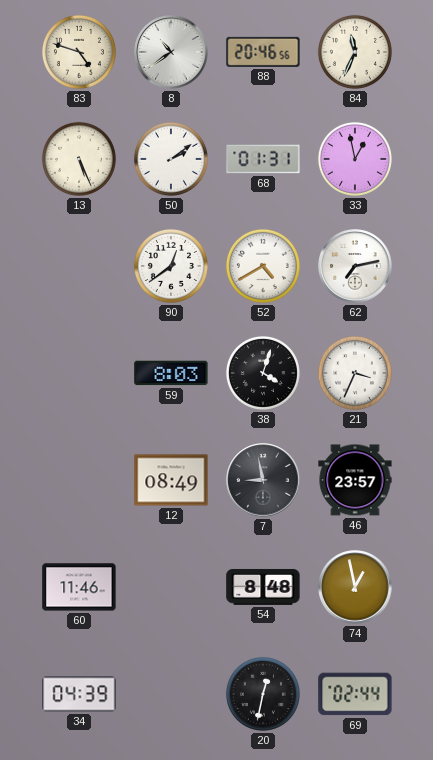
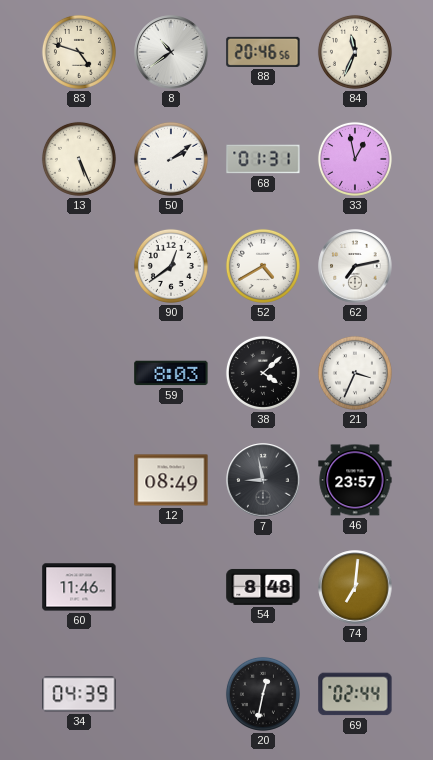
38: 4:03 -> 4:08
74: 12:58 -> 7:01
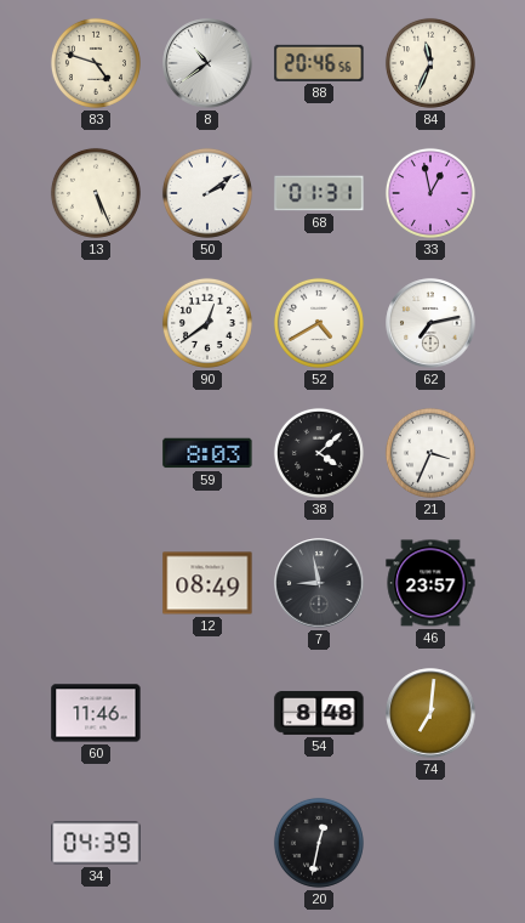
69: 02:44 -> none
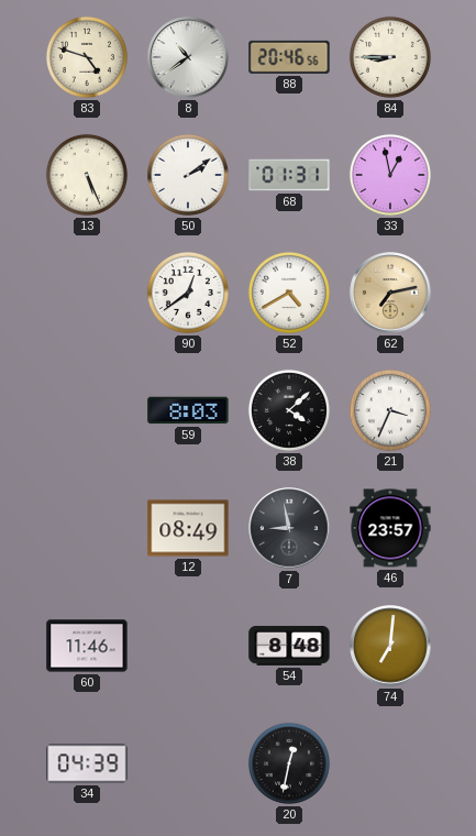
84: 11:34 -> 8:45
62 dial: white -> champagne
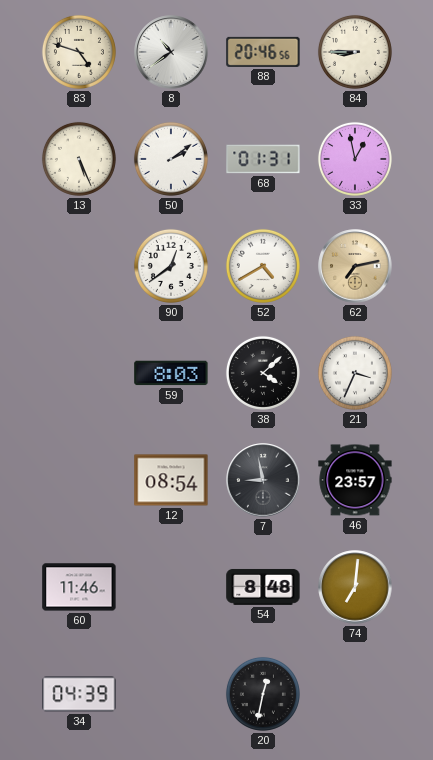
12: 08:49 -> 08:54
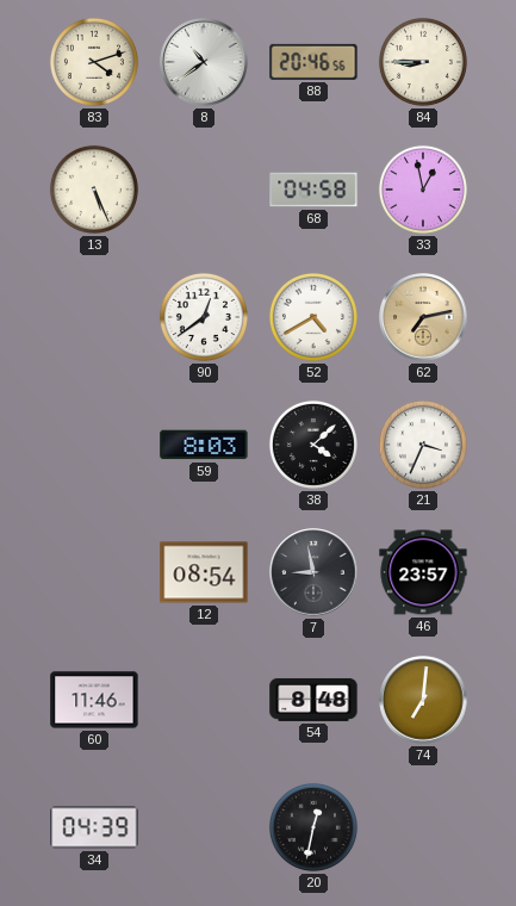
83: 4:48 -> 4:12
50: 2:09 -> none
68: 01:31 -> 04:58
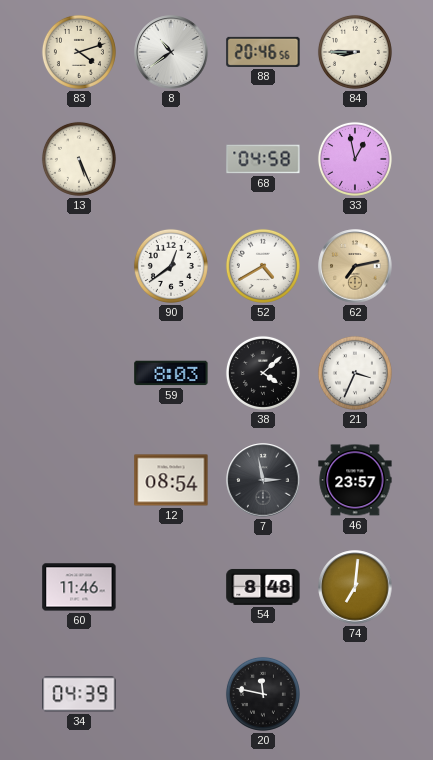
7: 8:58 -> 2:58
20: 12:32 -> 11:47
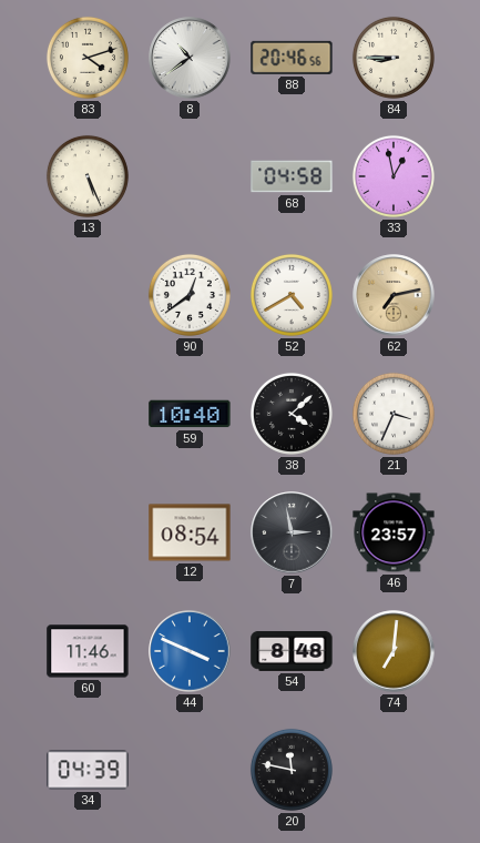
59: 8:03 -> 10:40
44: none -> 3:49
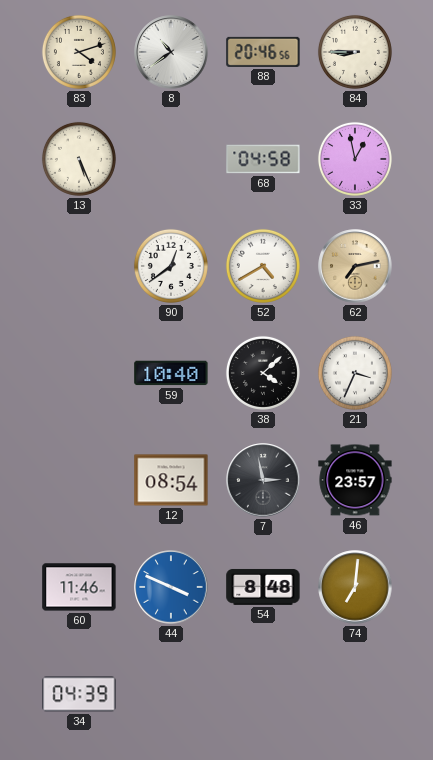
20: 11:47 -> none
